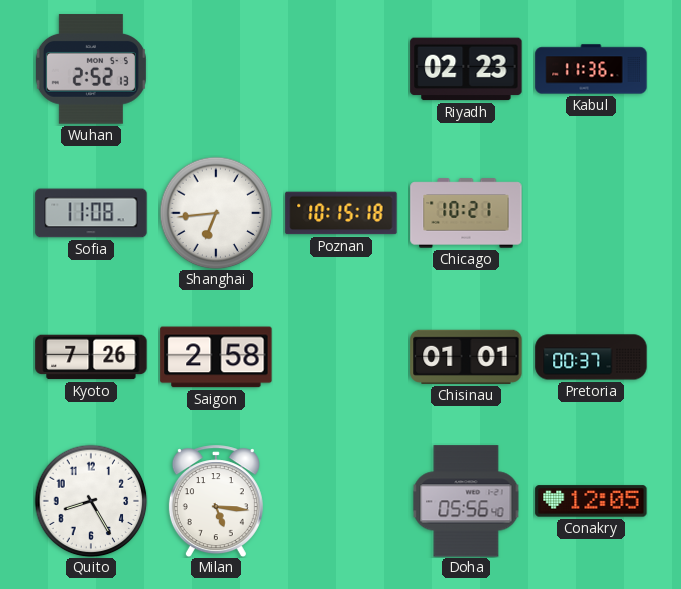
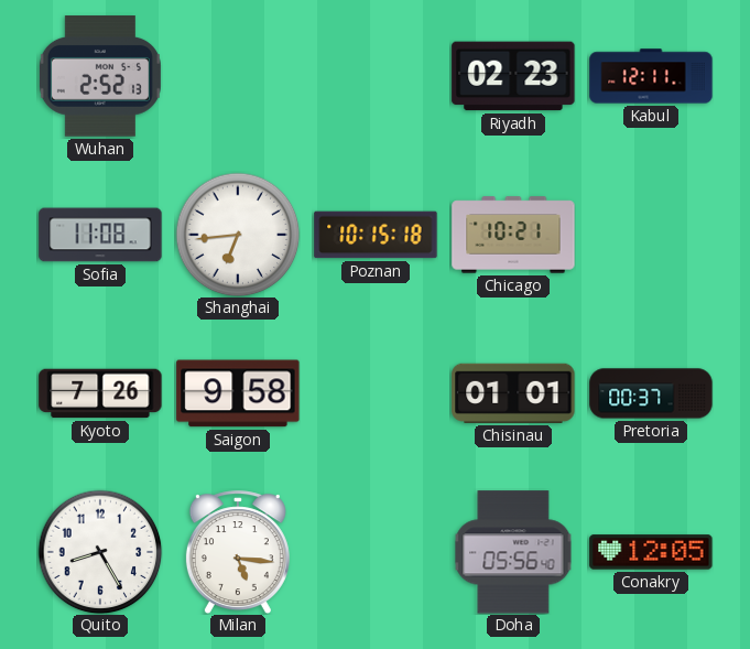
Kabul: 11:36 -> 12:11
Saigon: 2:58 -> 9:58
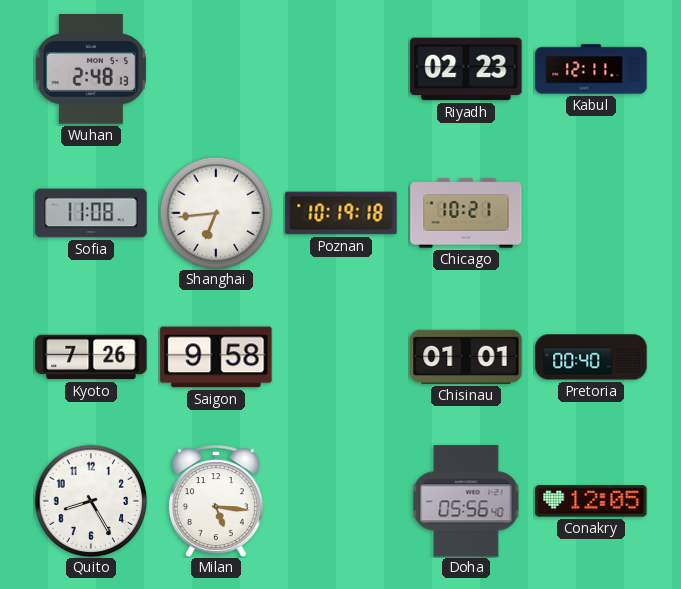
Wuhan: 2:52 -> 2:48
Poznan: 10:15 -> 10:19
Pretoria: 00:37 -> 00:40
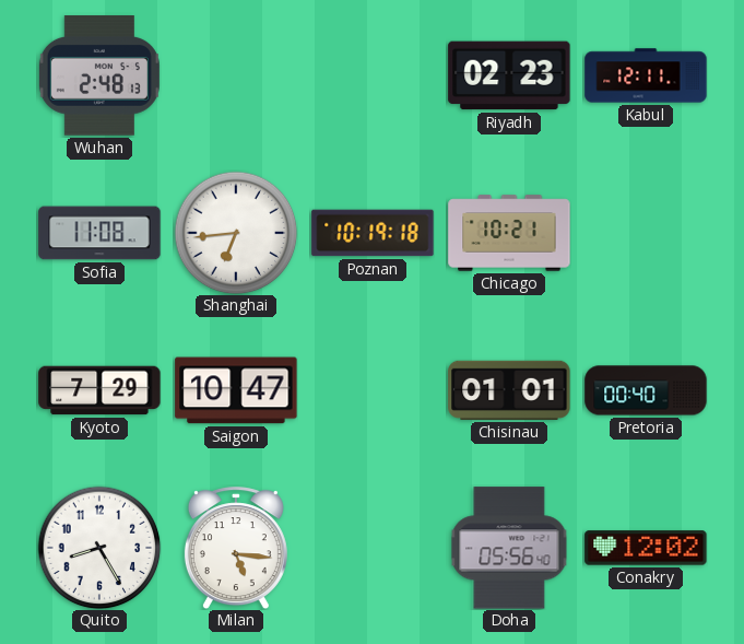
Kyoto: 7:26 -> 7:29
Saigon: 9:58 -> 10:47
Conakry: 12:05 -> 12:02
